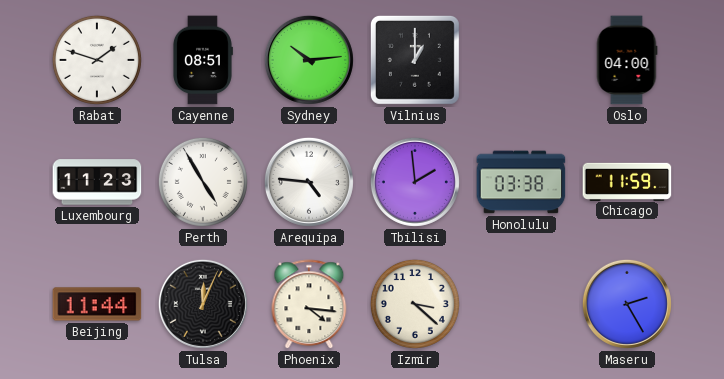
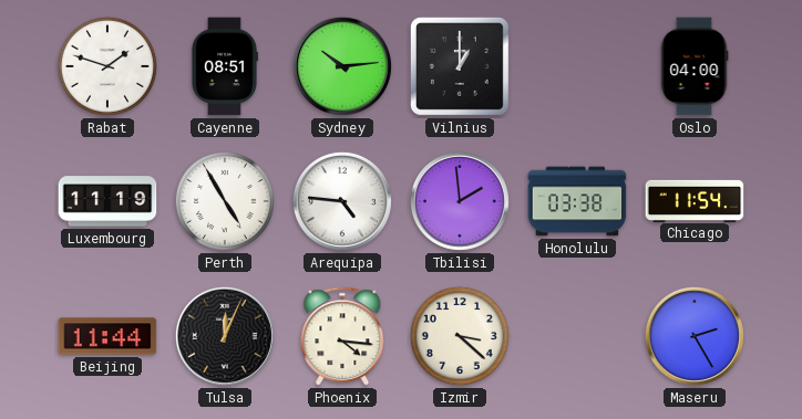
Luxembourg: 11:23 -> 11:19
Chicago: 11:59 -> 11:54
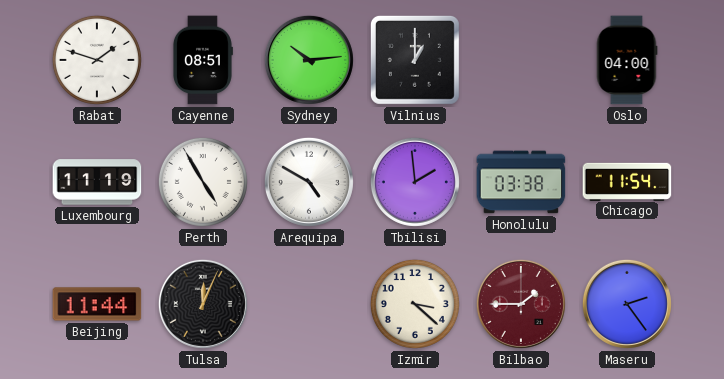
Arequipa: 4:46 -> 4:50
Phoenix: 4:16 -> none
Bilbao: none -> 1:45
Maseru: 2:25 -> 2:24
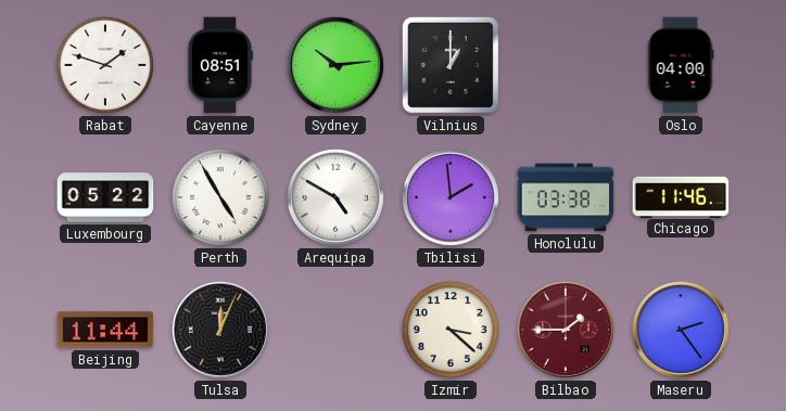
Luxembourg: 11:19 -> 05:22
Chicago: 11:54 -> 11:46
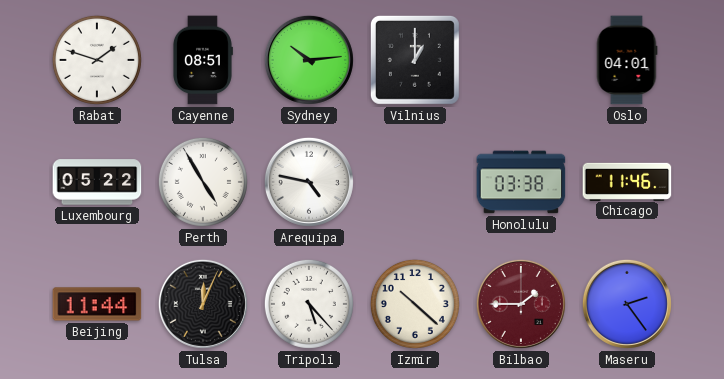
Oslo: 04:00 -> 04:01
Arequipa: 4:50 -> 4:47
Tbilisi: 1:59 -> none
Tripoli: none -> 5:23
Izmir: 3:22 -> 10:22
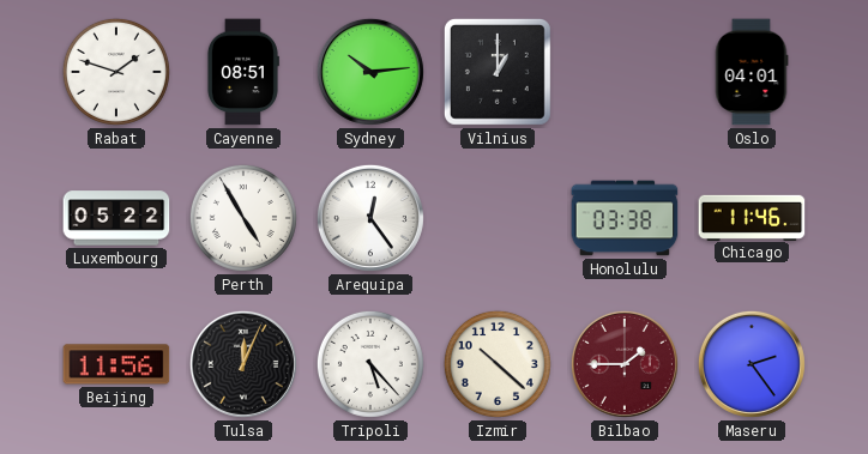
Arequipa: 4:47 -> 12:24
Beijing: 11:44 -> 11:56
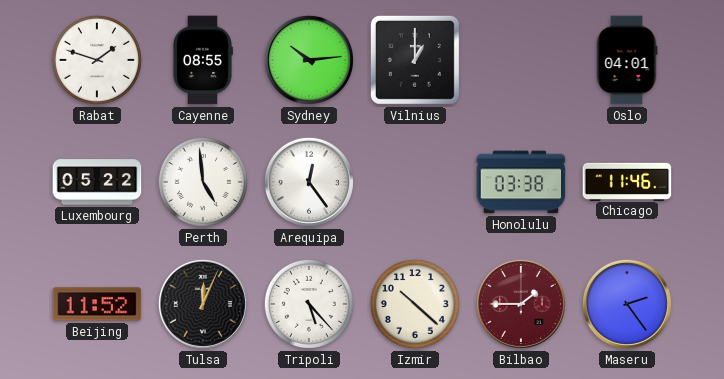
Cayenne: 08:51 -> 08:55
Perth: 4:55 -> 4:59
Beijing: 11:56 -> 11:52
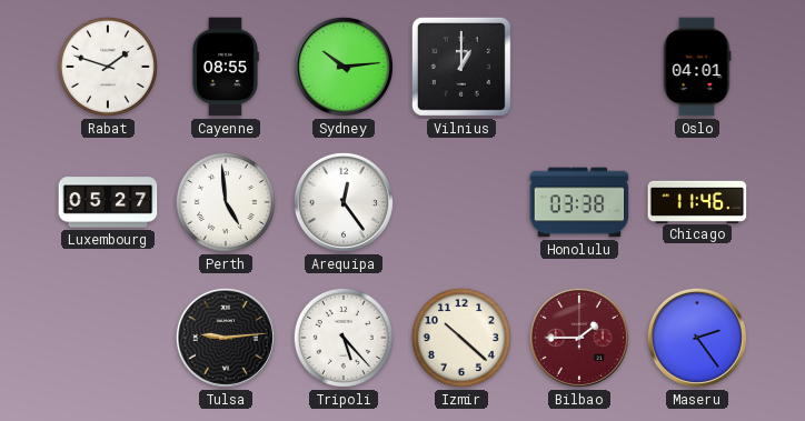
Luxembourg: 05:22 -> 05:27
Beijing: 11:52 -> none
Tulsa: 12:04 -> 9:14
